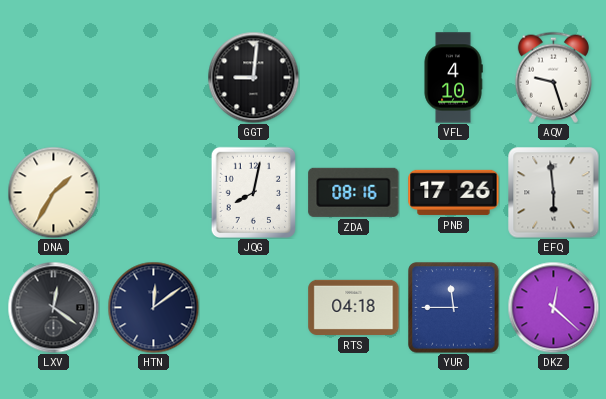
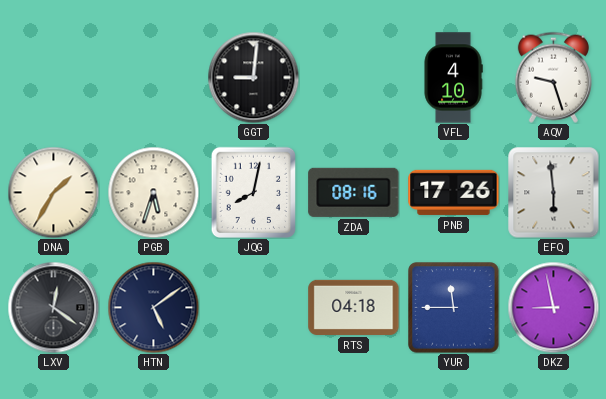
PGB: none -> 5:33
HTN: 12:09 -> 5:09
DKZ: 12:22 -> 8:58
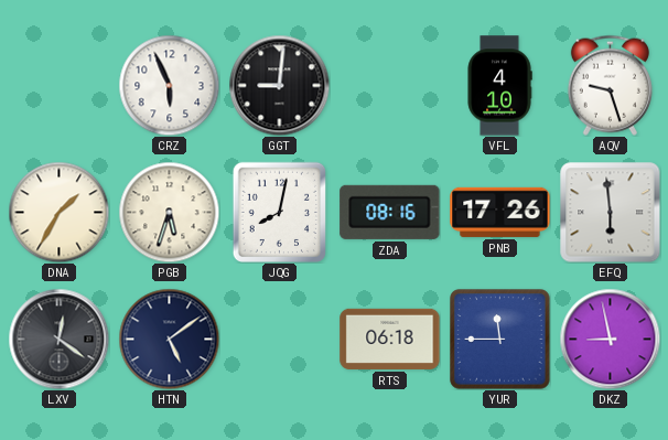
CRZ: none -> 5:56
RTS: 04:18 -> 06:18
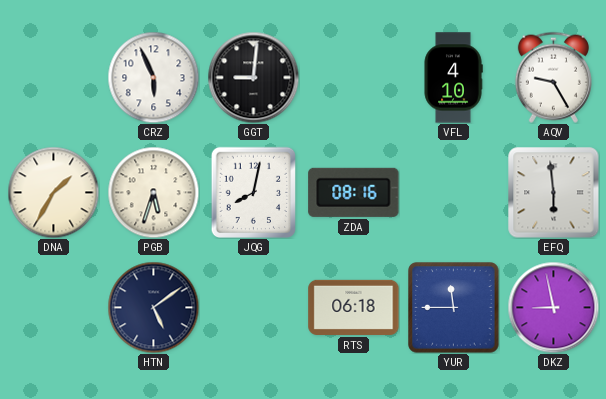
AQV: 9:27 -> 9:25
PNB: 17:26 -> none
LXV: 12:21 -> none
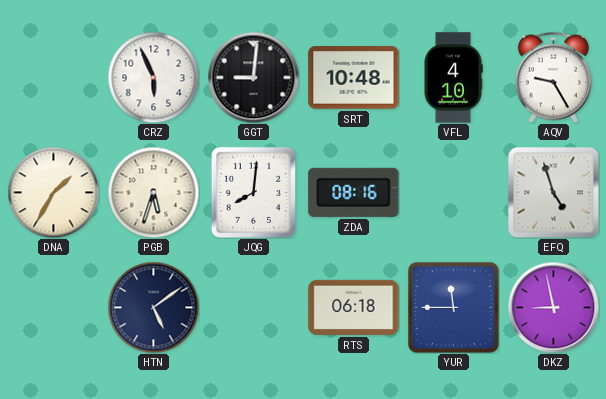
SRT: none -> 10:48
JQG: 8:02 -> 8:01
EFQ: 5:59 -> 4:57
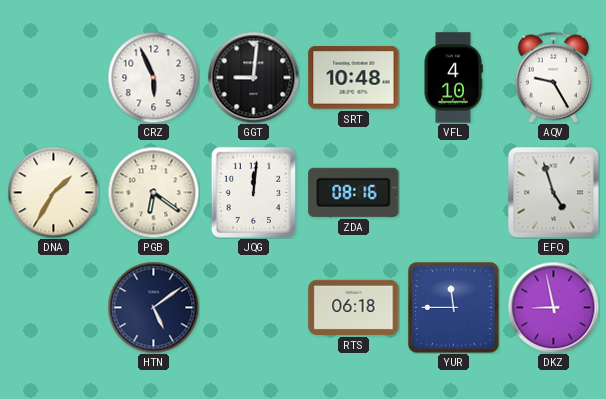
PGB: 5:33 -> 6:21
JQG: 8:01 -> 12:01
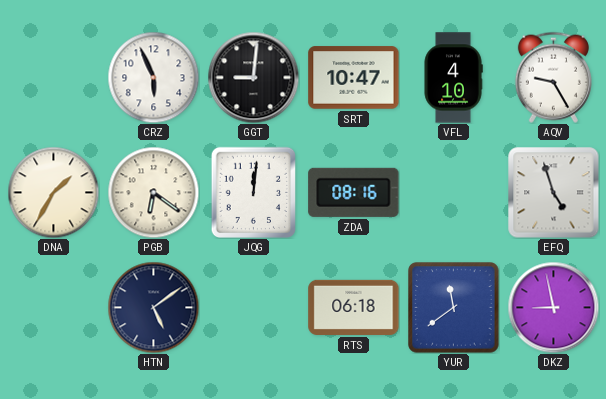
SRT: 10:48 -> 10:47
YUR: 11:45 -> 11:39
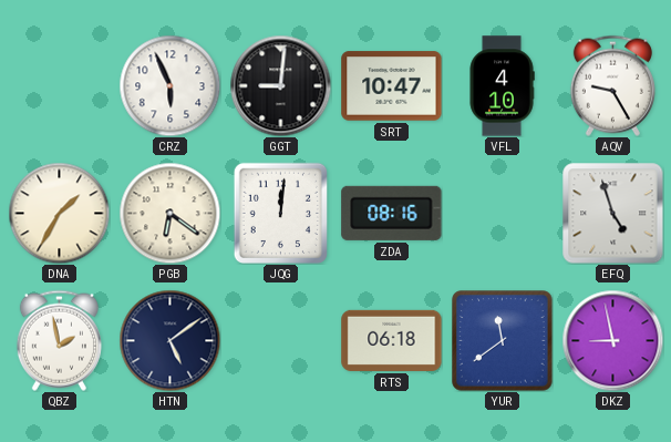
QBZ: none -> 1:58
